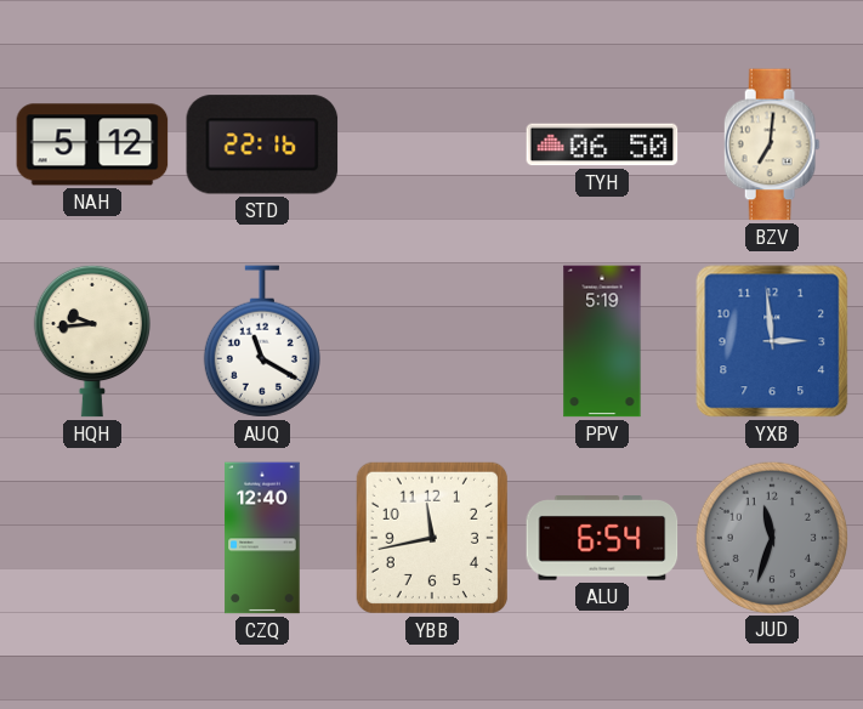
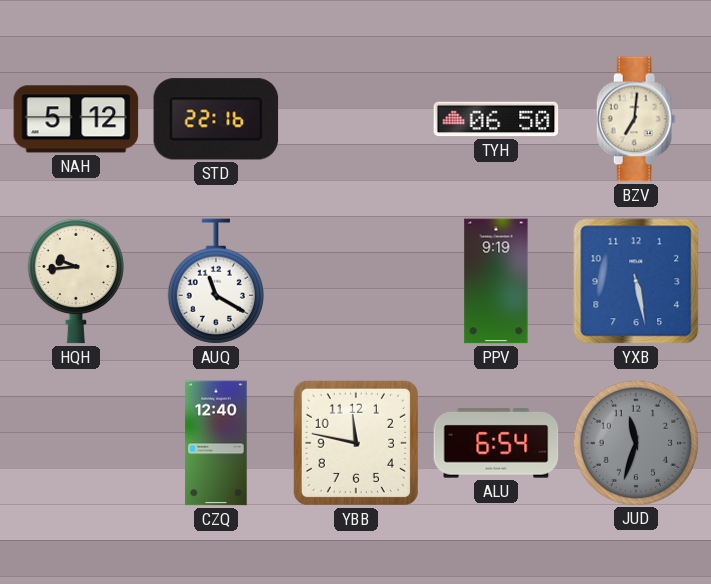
PPV: 5:19 -> 9:19
YXB: 2:59 -> 5:28
YBB: 11:43 -> 11:47
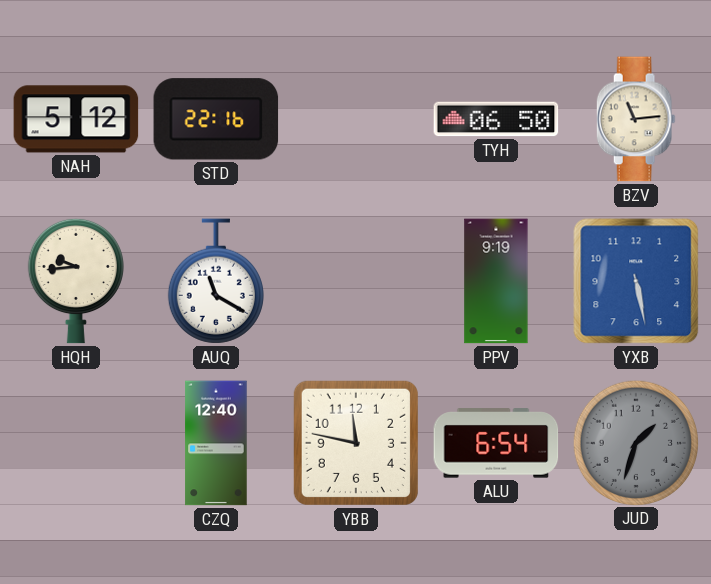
BZV: 7:01 -> 11:14
JUD: 11:33 -> 1:33
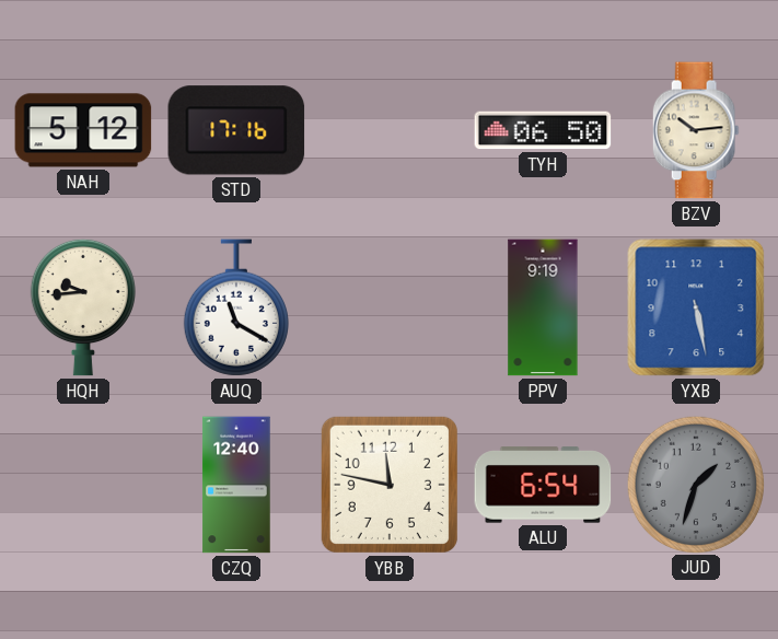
STD: 22:16 -> 17:16
BZV: 11:14 -> 10:14
